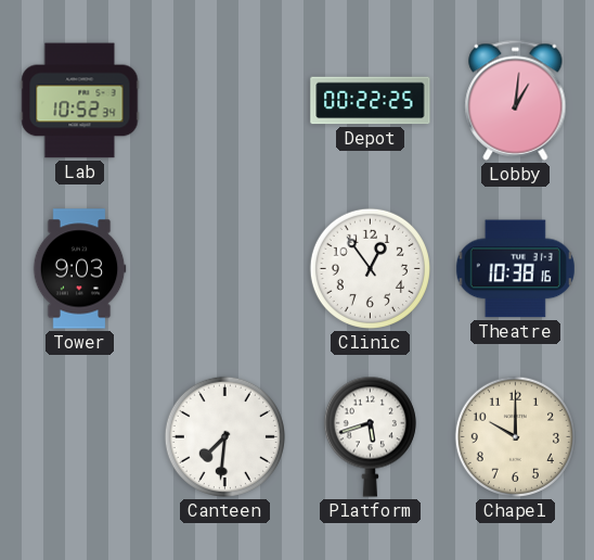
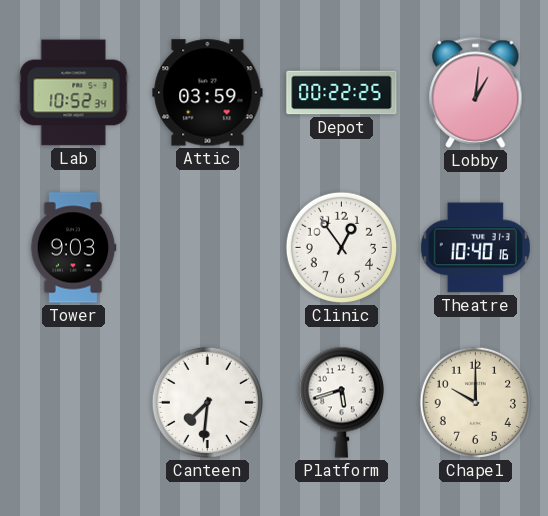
Attic: none -> 03:59
Theatre: 10:38 -> 10:40
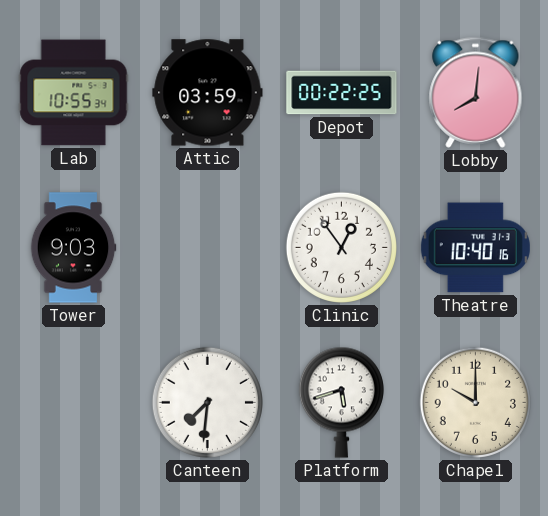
Lab: 10:52 -> 10:55
Lobby: 1:01 -> 8:01
